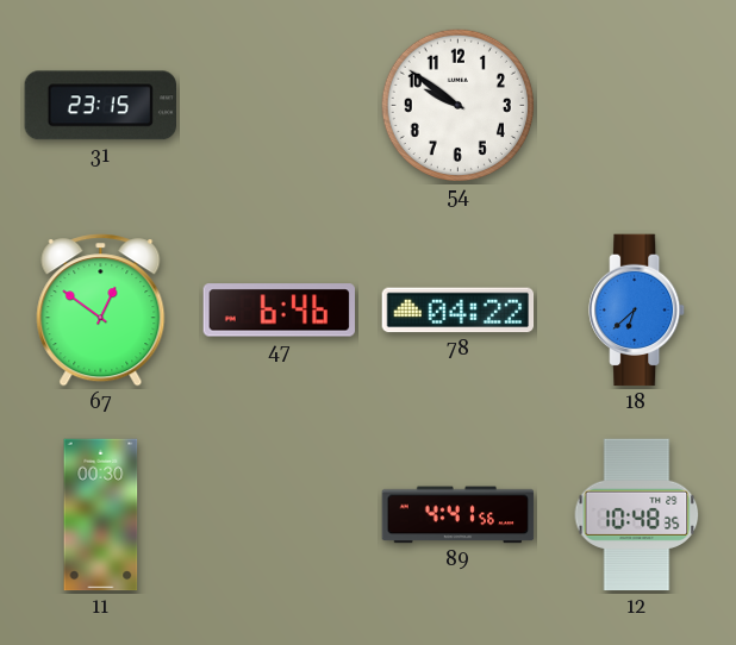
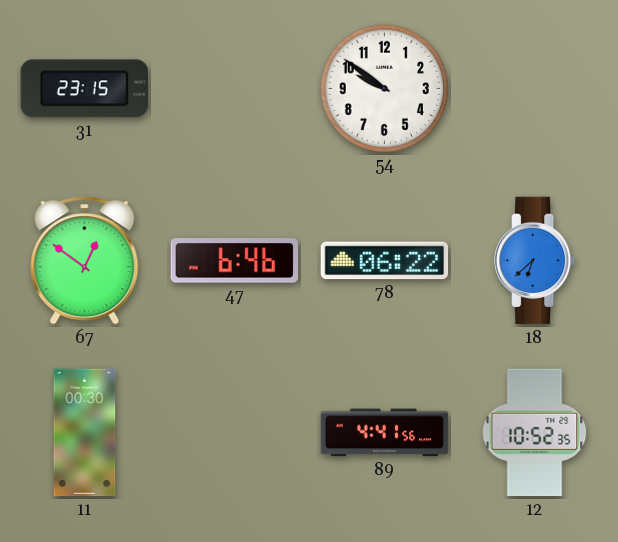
78: 04:22 -> 06:22
12: 10:48 -> 10:52
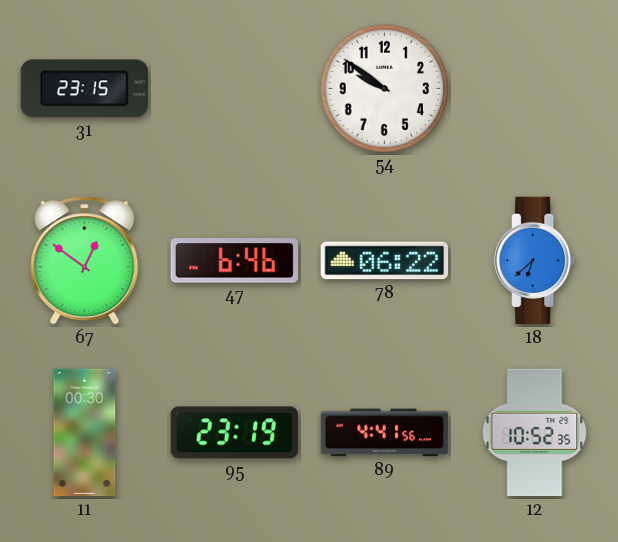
95: none -> 23:19
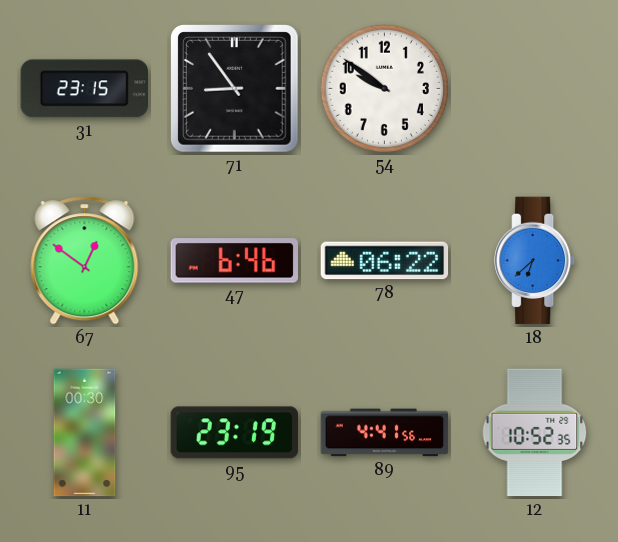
71: none -> 8:54
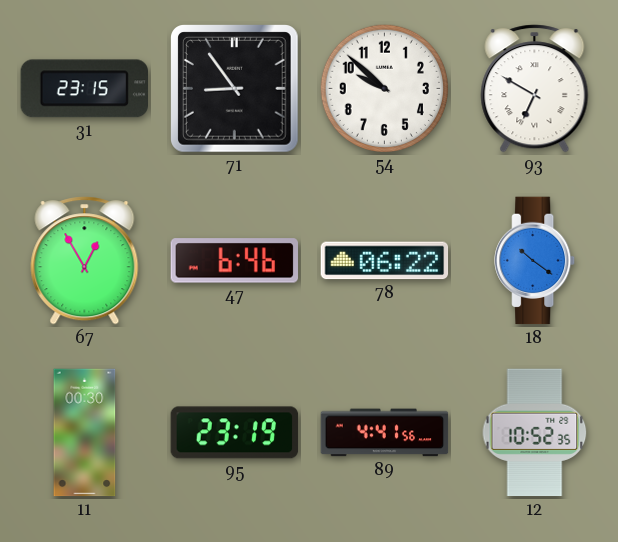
54: 9:51 -> 9:52
93: none -> 6:50
67: 12:51 -> 12:55
18: 6:38 -> 10:21
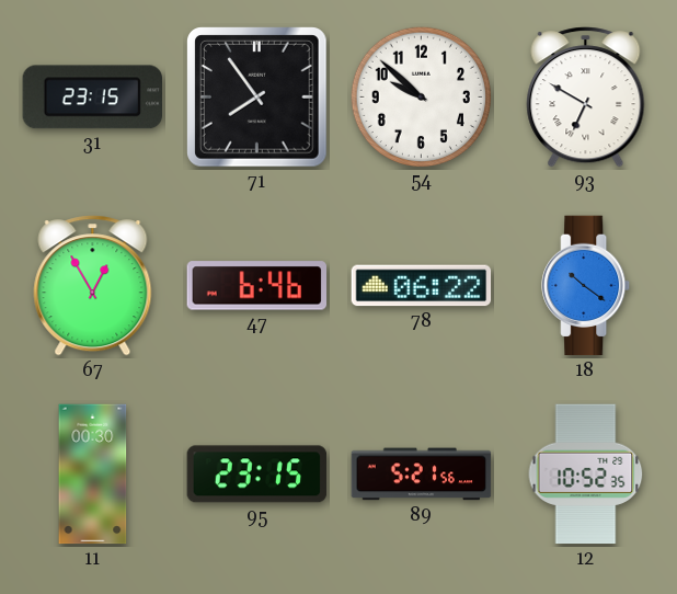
71: 8:54 -> 7:54
95: 23:19 -> 23:15
89: 4:41 -> 5:21
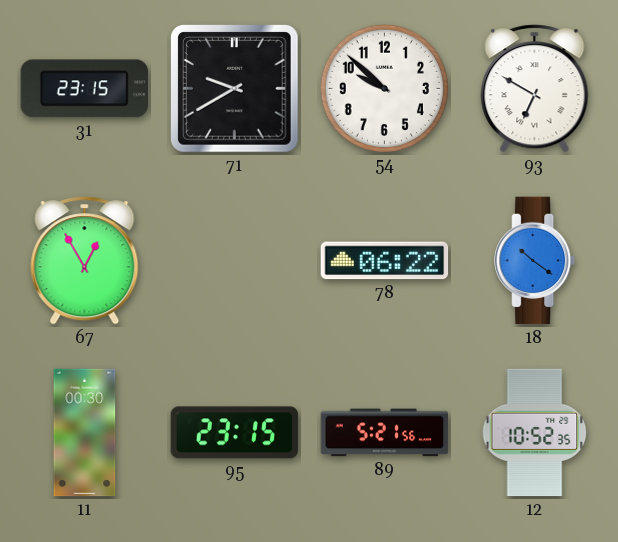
71: 7:54 -> 9:40
47: 6:46 -> none
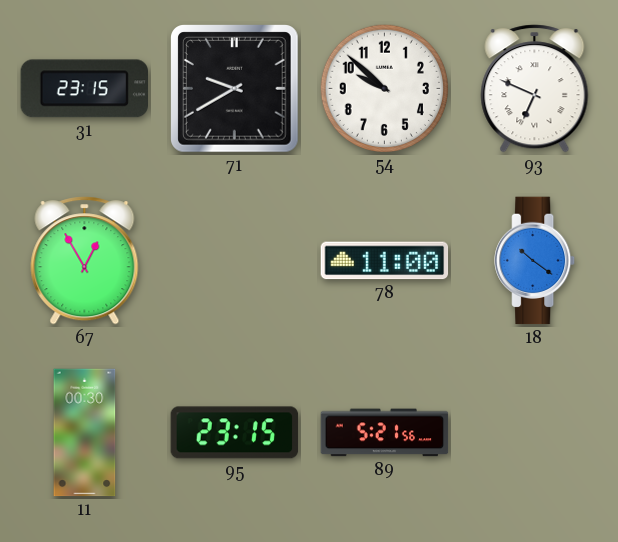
93: 6:50 -> 6:49
78: 06:22 -> 11:00
12: 10:52 -> none
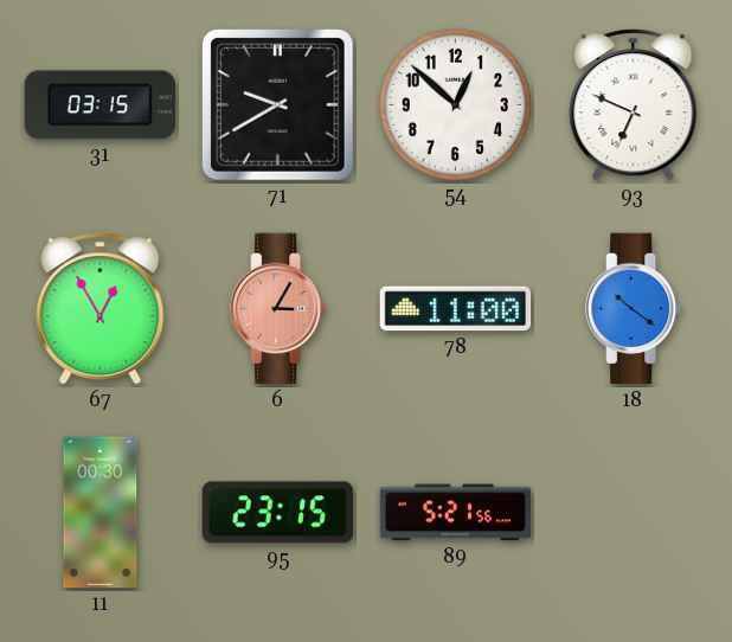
31: 23:15 -> 03:15
54: 9:52 -> 12:52
6: none -> 3:05
